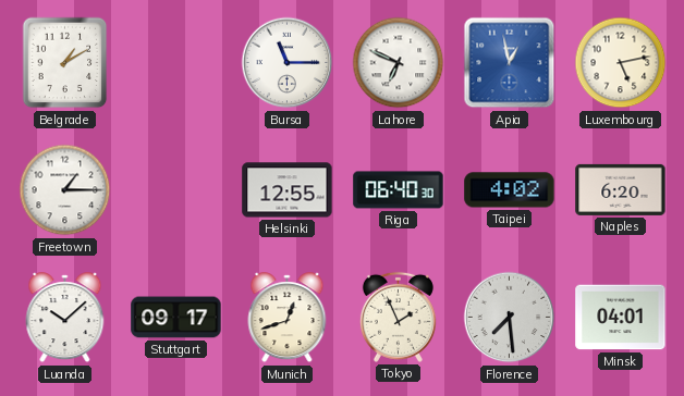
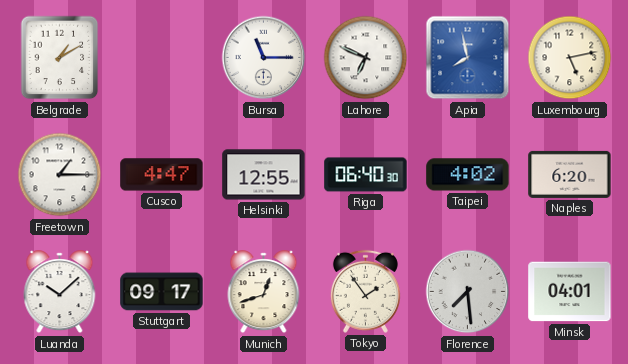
Apia: 12:58 -> 7:58
Cusco: none -> 4:47
Tokyo: 1:56 -> 1:54
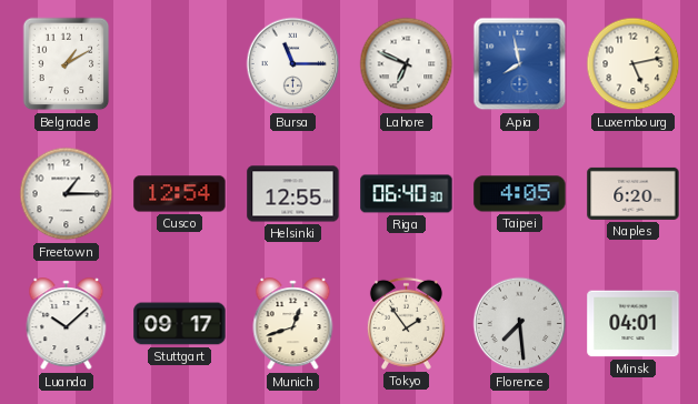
Cusco: 4:47 -> 12:54
Taipei: 4:02 -> 4:05
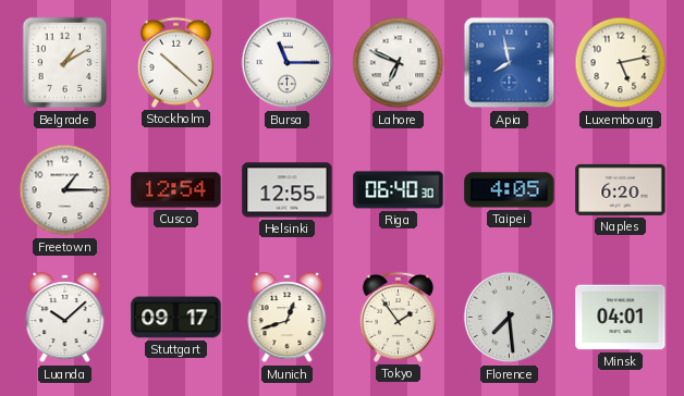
Stockholm: none -> 10:22
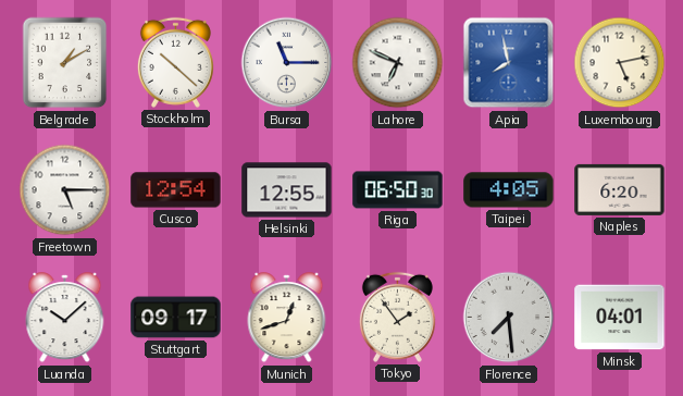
Freetown: 1:15 -> 5:15
Riga: 06:40 -> 06:50
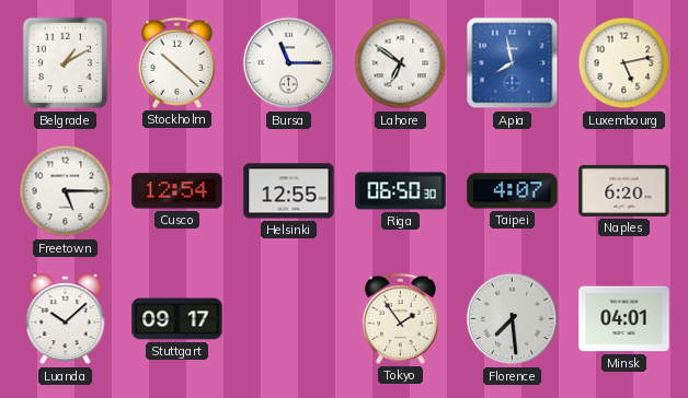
Lahore: 6:49 -> 6:51
Taipei: 4:05 -> 4:07
Munich: 12:42 -> none
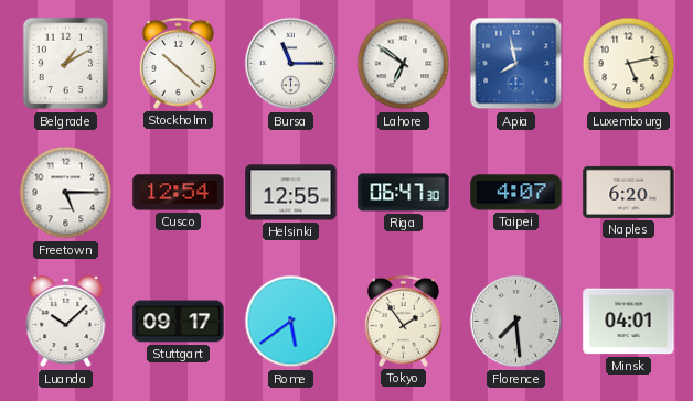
Riga: 06:50 -> 06:47
Rome: none -> 5:39
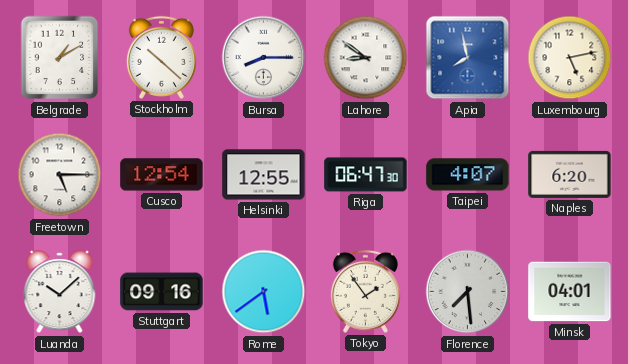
Bursa: 11:15 -> 8:15
Lahore: 6:51 -> 8:51
Stuttgart: 09:17 -> 09:16
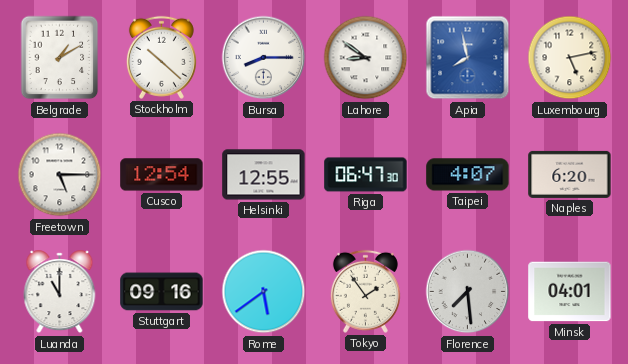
Luanda: 10:08 -> 11:00
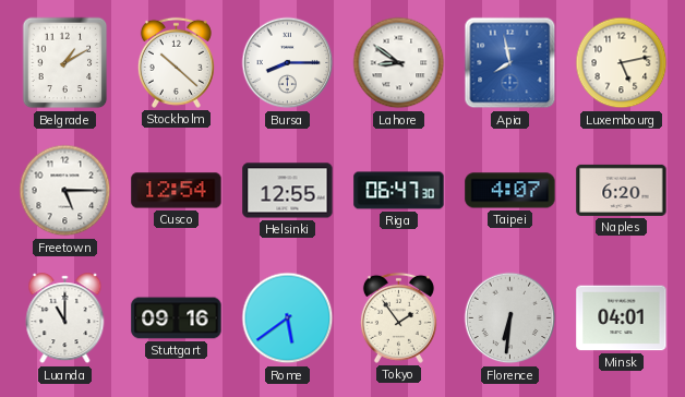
Florence: 7:29 -> 6:31
